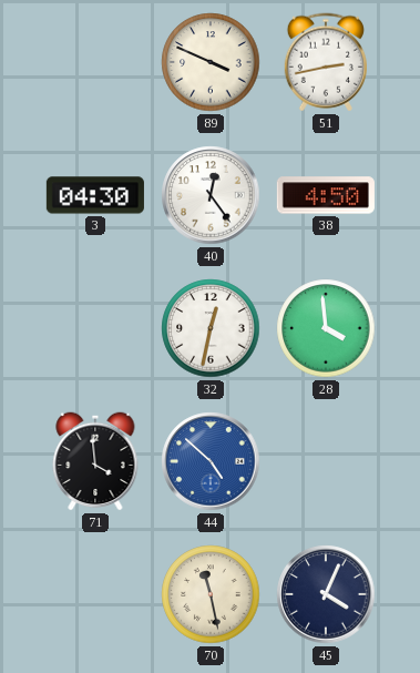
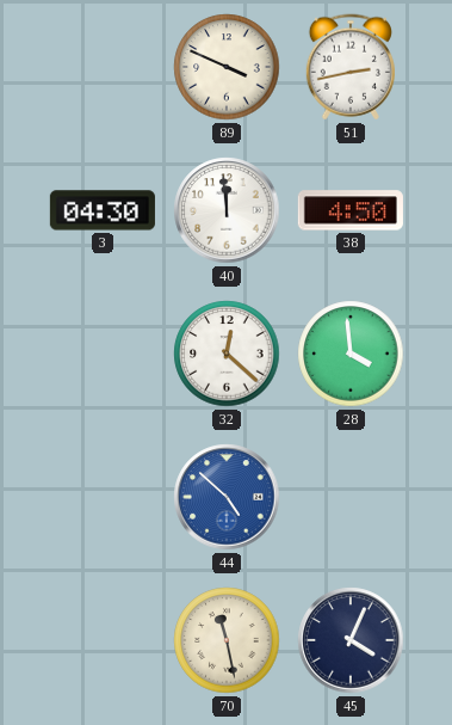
40: 12:24 -> 11:59
32: 12:32 -> 12:22
71: 3:59 -> none
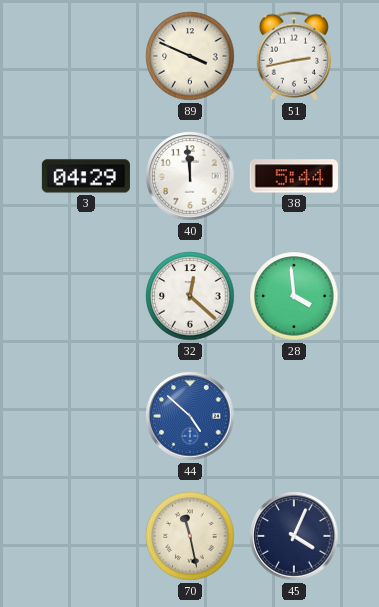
3: 04:30 -> 04:29
38: 4:50 -> 5:44
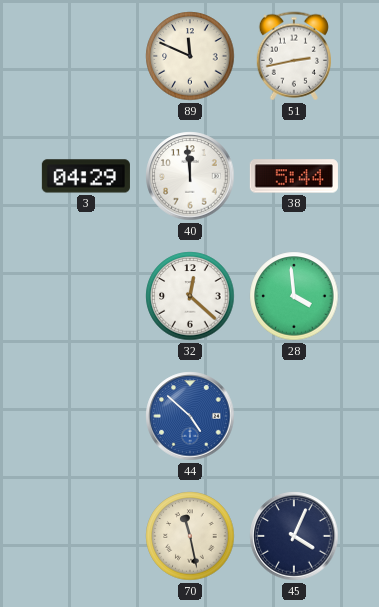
89: 3:49 -> 11:49
